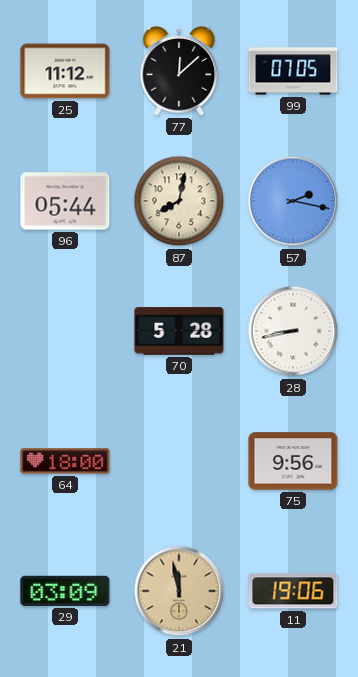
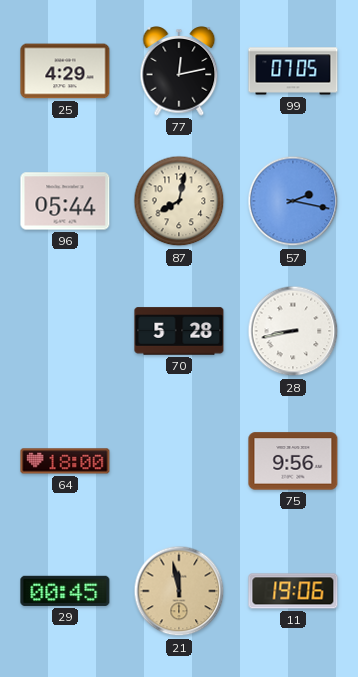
25: 11:12 -> 4:29
77: 12:08 -> 12:13
29: 03:09 -> 00:45
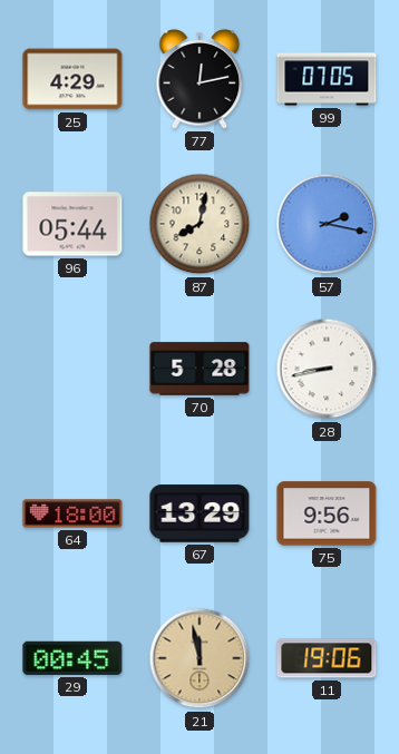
67: none -> 13:29
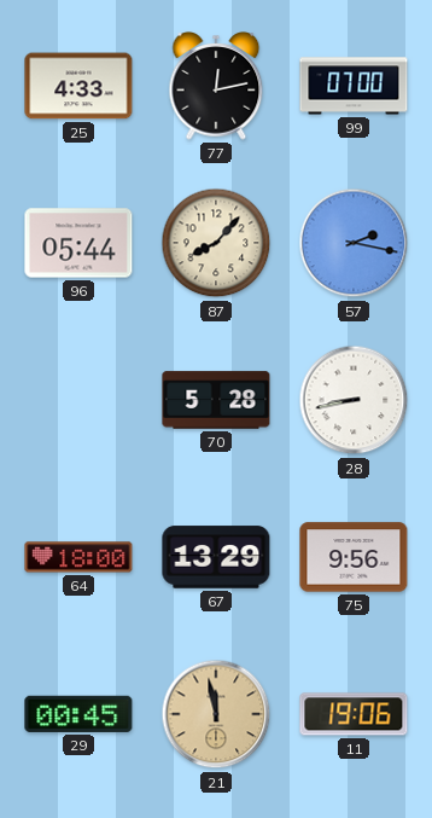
25: 4:29 -> 4:33
99: 07:05 -> 07:00
87: 8:02 -> 8:07
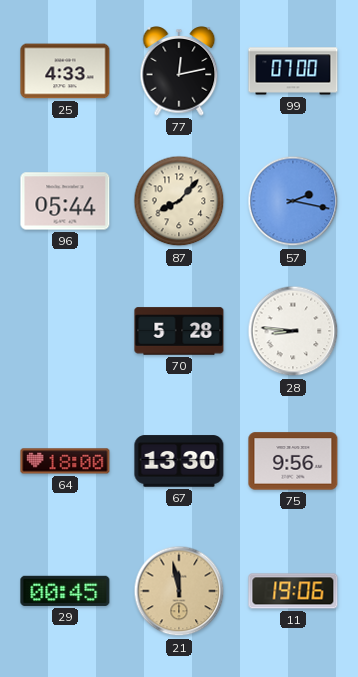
28: 8:43 -> 8:46
67: 13:29 -> 13:30
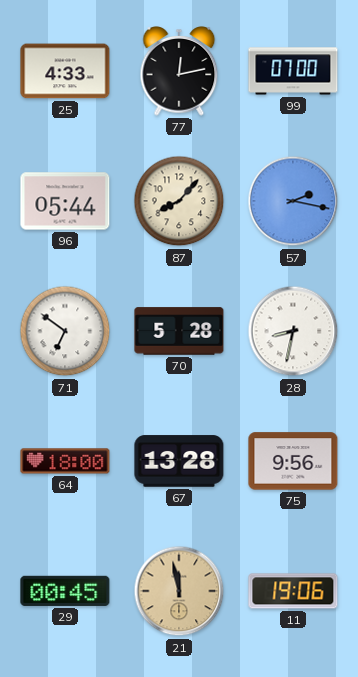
71: none -> 6:51
28: 8:46 -> 8:32
67: 13:30 -> 13:28
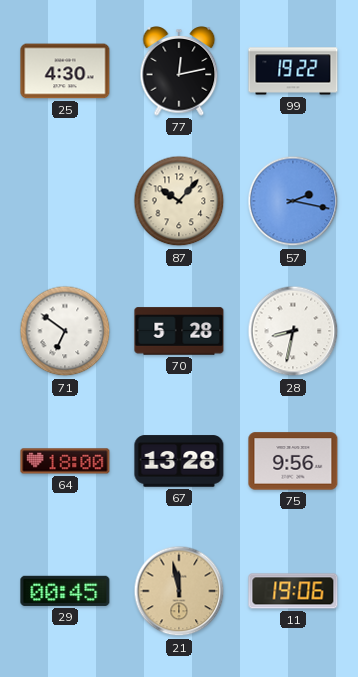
25: 4:33 -> 4:30
99: 07:00 -> 19:22
96: 05:44 -> none
87: 8:07 -> 10:07
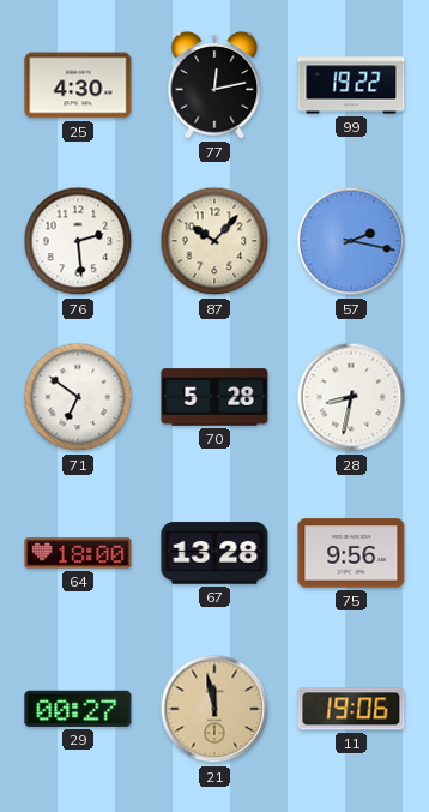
76: none -> 2:29
29: 00:45 -> 00:27
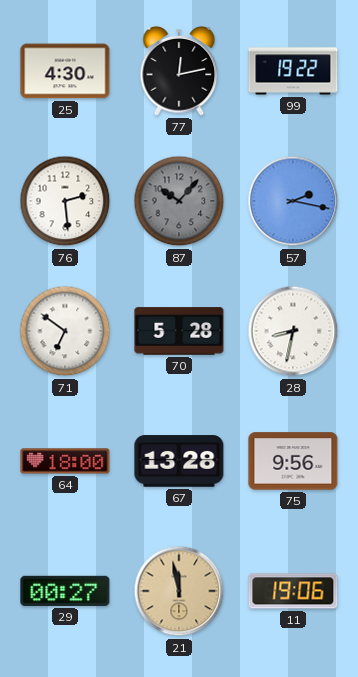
87 dial: cream -> grey
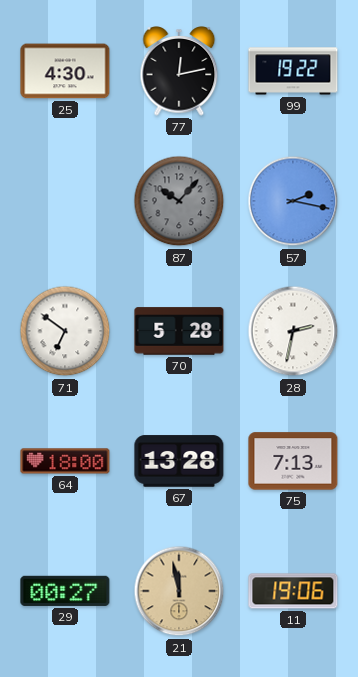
76: 2:29 -> none
28: 8:32 -> 2:32
75: 9:56 -> 7:13
